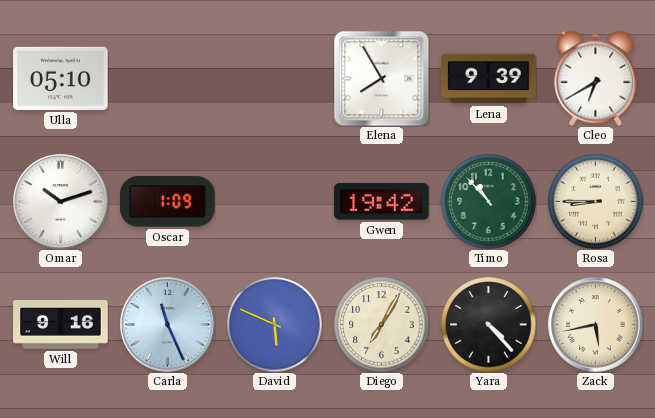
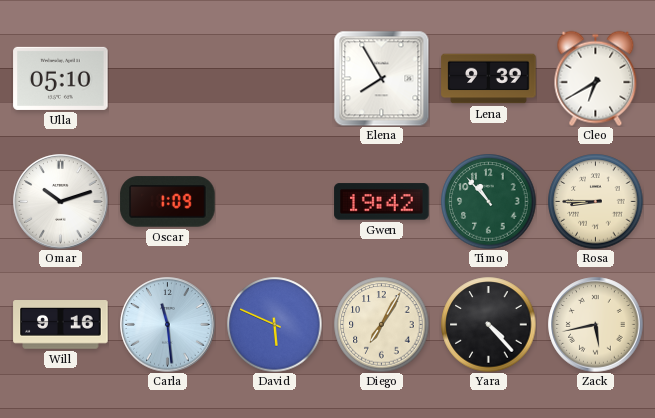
Carla: 11:26 -> 11:29
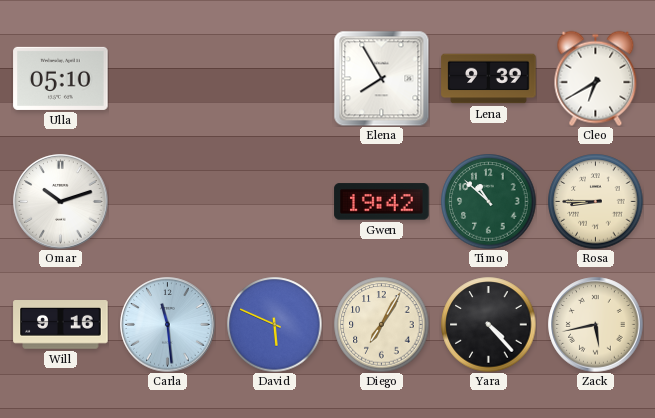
Oscar: 1:09 -> none
Timo: 10:53 -> 10:52
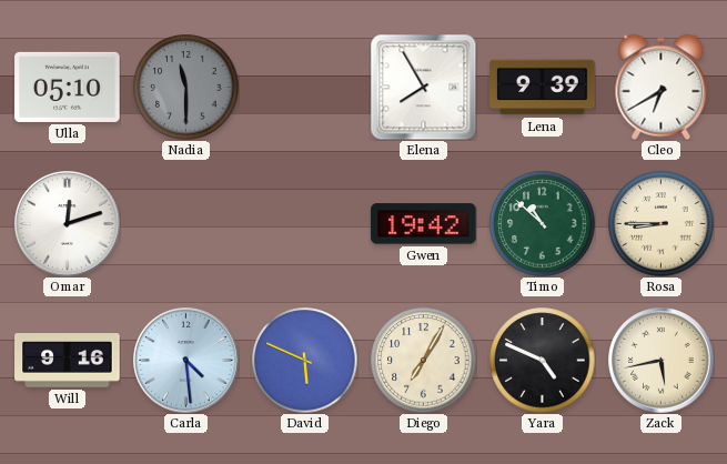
Nadia: none -> 11:30
Omar: 10:12 -> 12:12
Carla: 11:29 -> 4:29
Yara: 4:23 -> 4:49
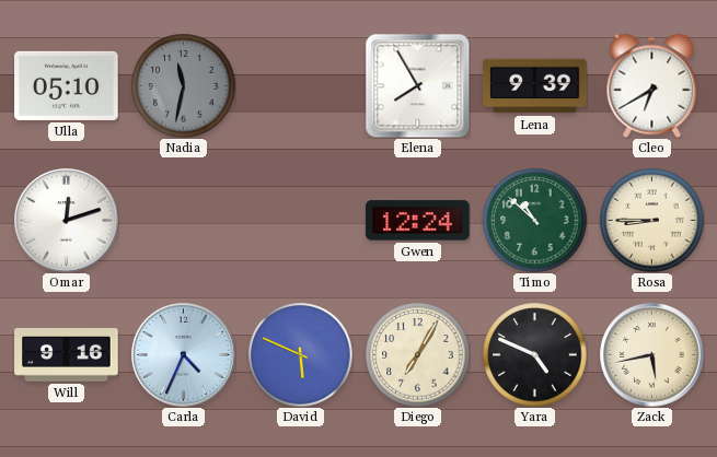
Nadia: 11:30 -> 11:32
Gwen: 19:42 -> 12:24
Carla: 4:29 -> 4:34
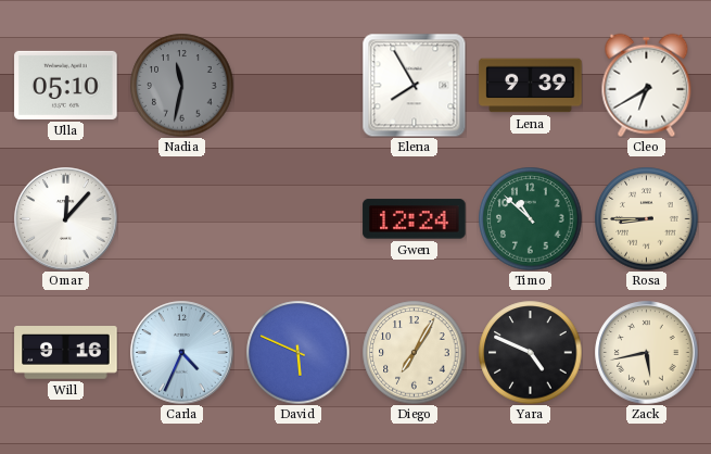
Omar: 12:12 -> 12:07
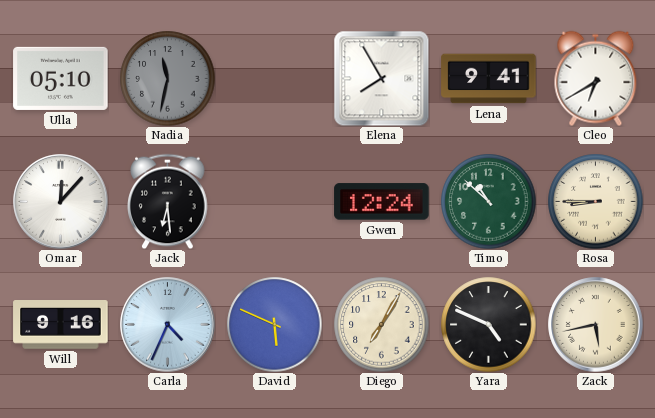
Lena: 9:39 -> 9:41
Jack: none -> 6:29
